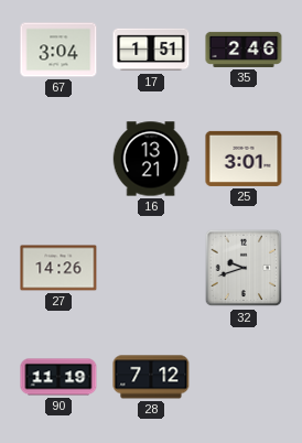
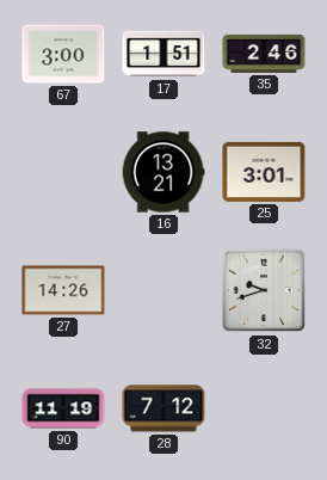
67: 3:04 -> 3:00
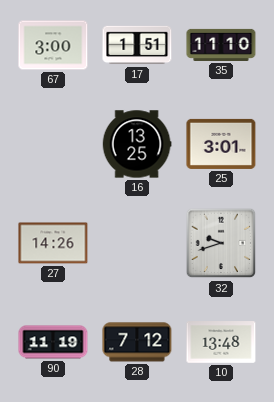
35: 2:46 -> 11:10
16: 13:21 -> 13:25
10: none -> 13:48
